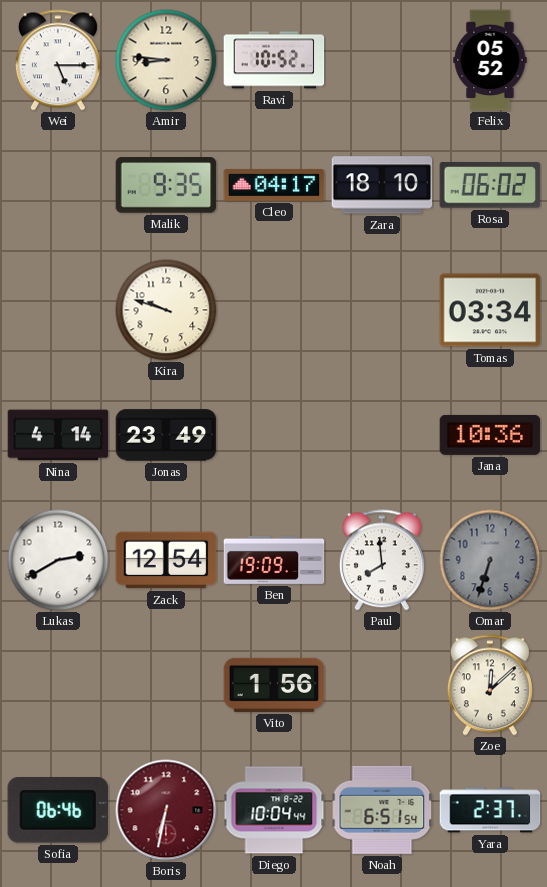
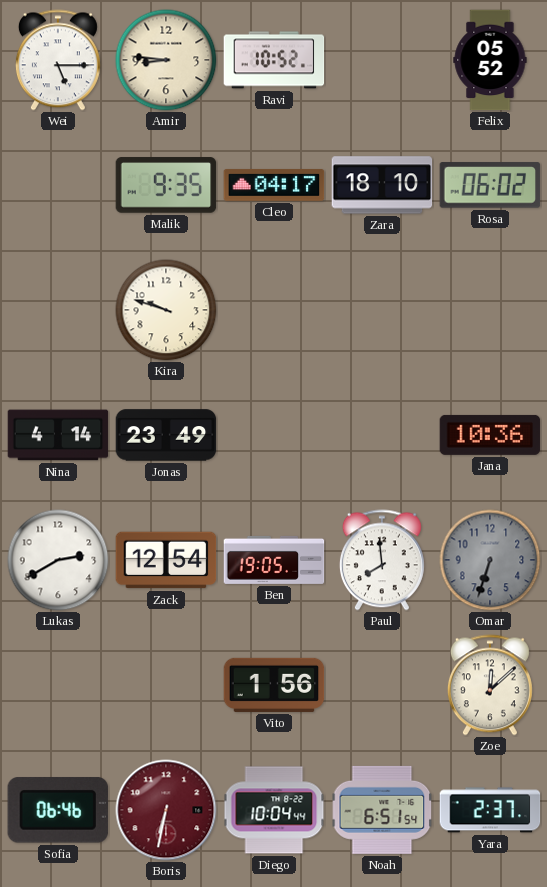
Tomas: 03:34 -> none
Ben: 19:09 -> 19:05
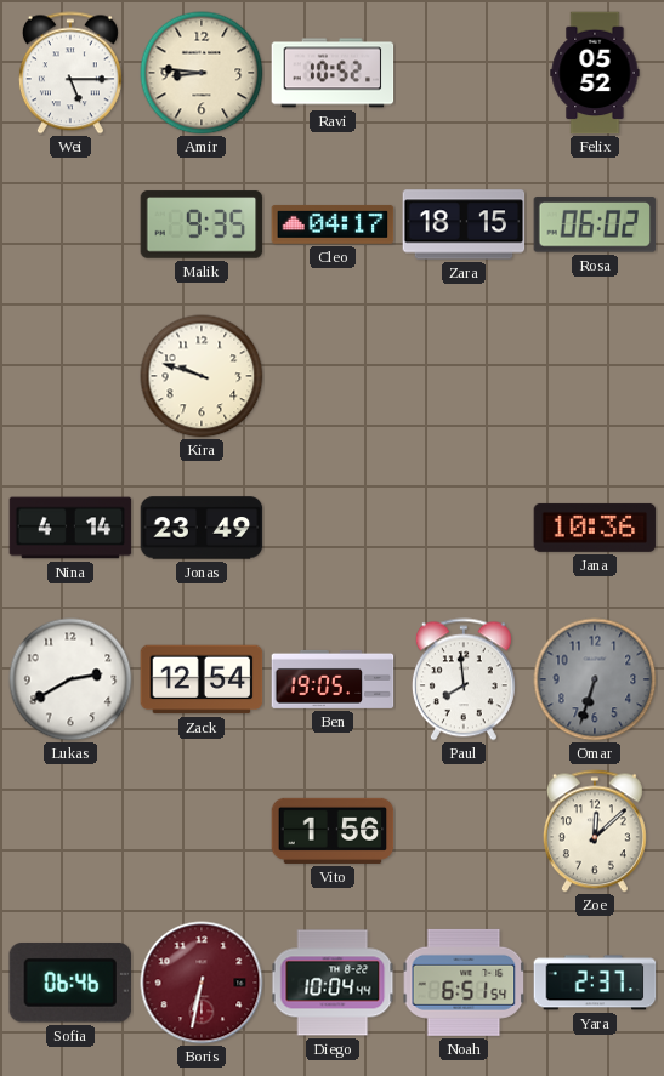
Zara: 18:10 -> 18:15
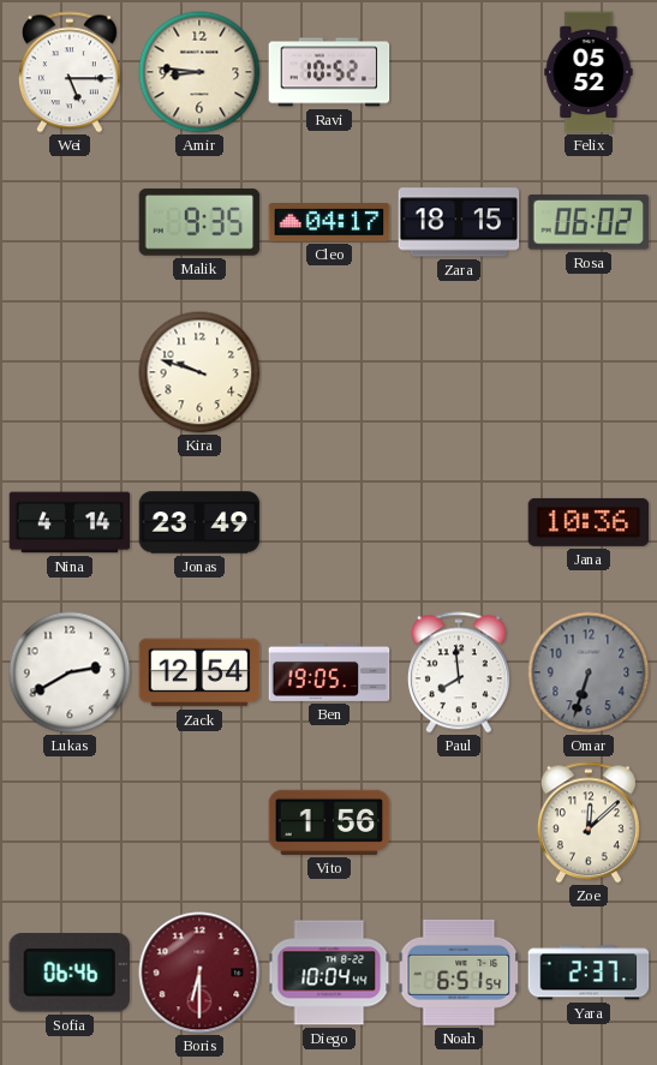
Boris: 6:32 -> 6:30
